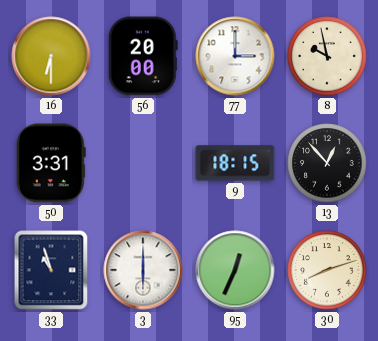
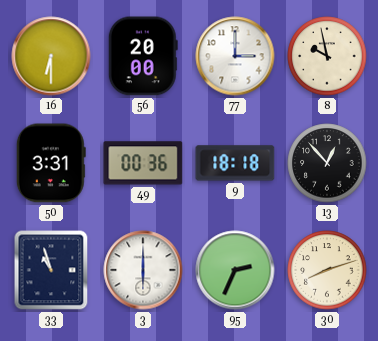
49: none -> 00:36
9: 18:15 -> 18:18
95: 12:34 -> 2:34
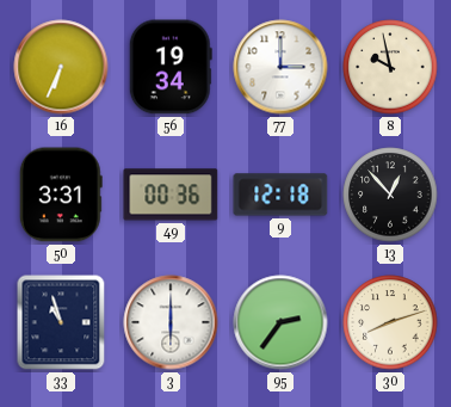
16: 6:30 -> 6:34
56: 20:00 -> 19:34
9: 18:18 -> 12:18
95: 2:34 -> 2:36
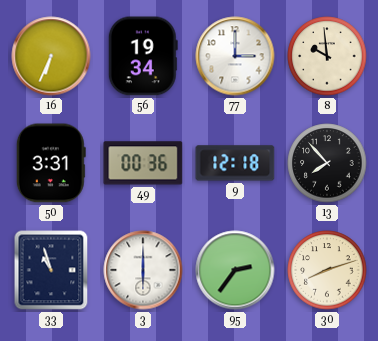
8: 9:58 -> 9:59
13: 12:53 -> 7:53
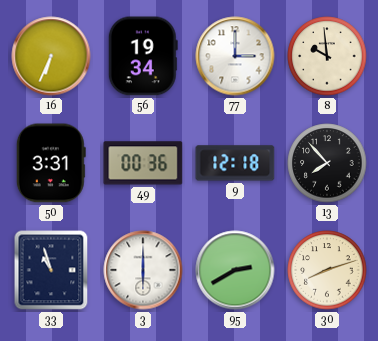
95: 2:36 -> 2:40
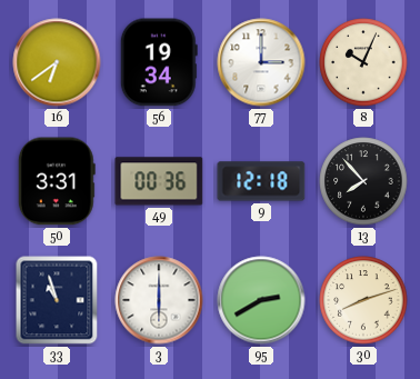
16: 6:34 -> 6:39
8: 9:59 -> 10:04
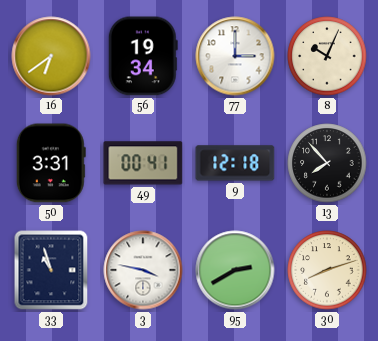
49: 00:36 -> 00:41
3: 6:00 -> 3:47
